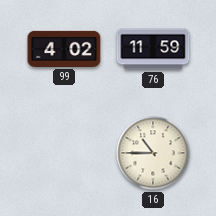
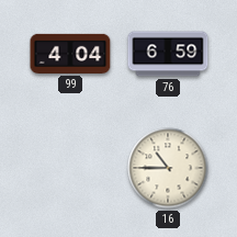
99: 4:02 -> 4:04
76: 11:59 -> 6:59
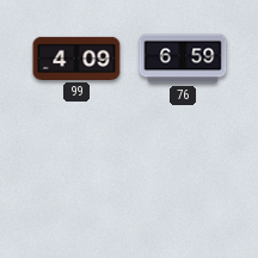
99: 4:04 -> 4:09
16: 10:45 -> none
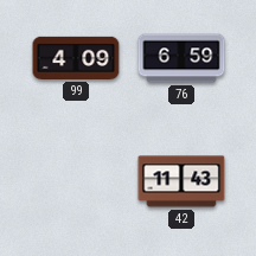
42: none -> 11:43
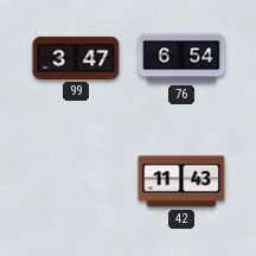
99: 4:09 -> 3:47
76: 6:59 -> 6:54
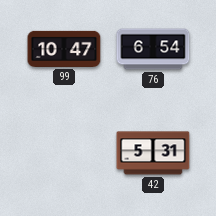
99: 3:47 -> 10:47
42: 11:43 -> 5:31
